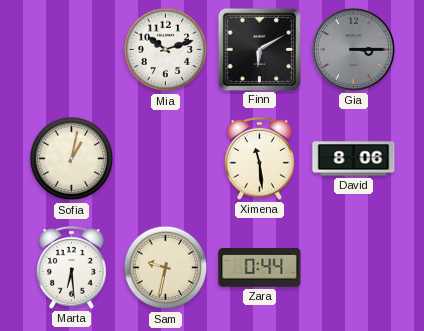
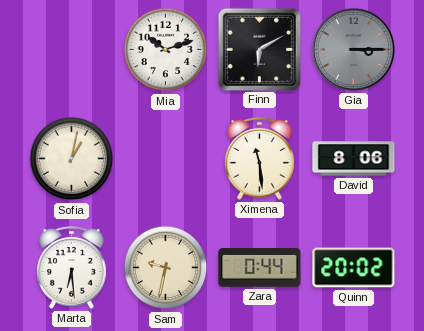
Quinn: none -> 20:02
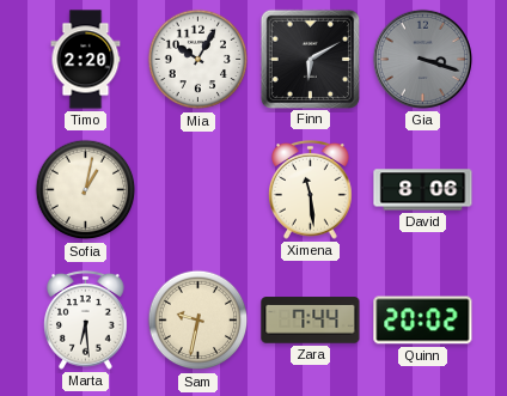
Timo: none -> 2:20
Mia: 10:12 -> 10:05
Gia: 3:15 -> 3:18
Zara: 0:44 -> 7:44
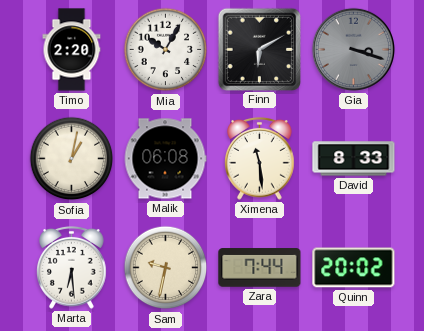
Malik: none -> 06:08
David: 8:06 -> 8:33
